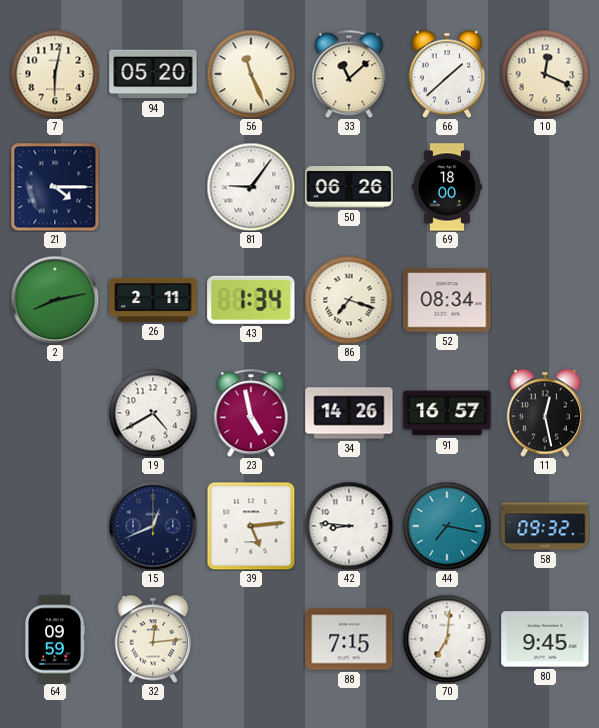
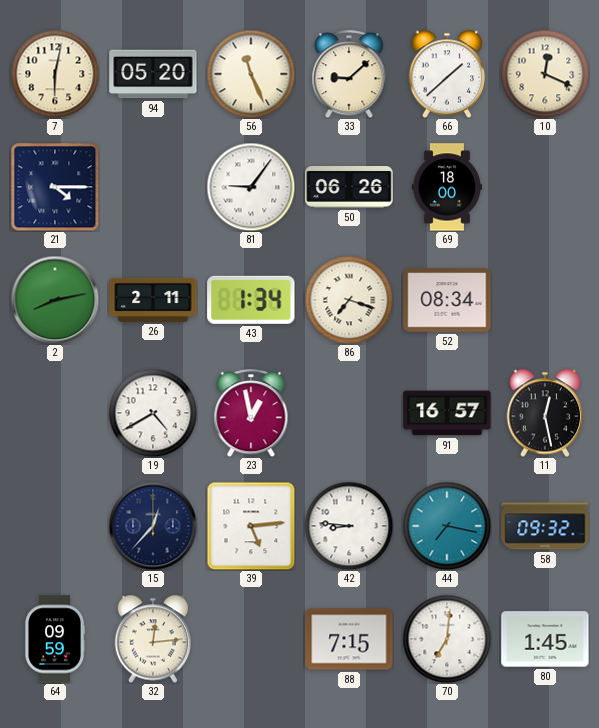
33: 11:08 -> 9:08
23: 4:58 -> 12:58
34: 14:26 -> none
15: 12:41 -> 12:37
80: 9:45 -> 1:45
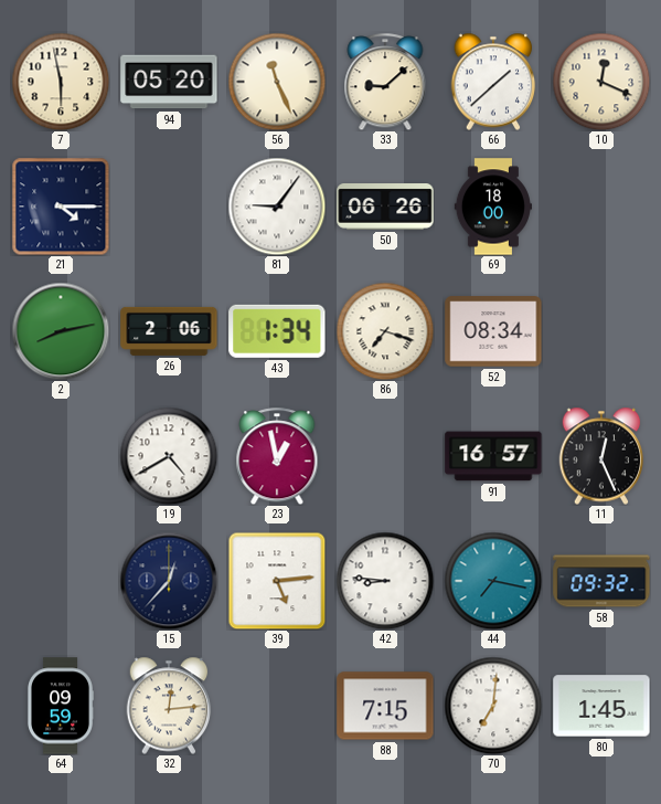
7: 6:02 -> 5:58
26: 2:11 -> 2:06
11: 12:28 -> 12:26
